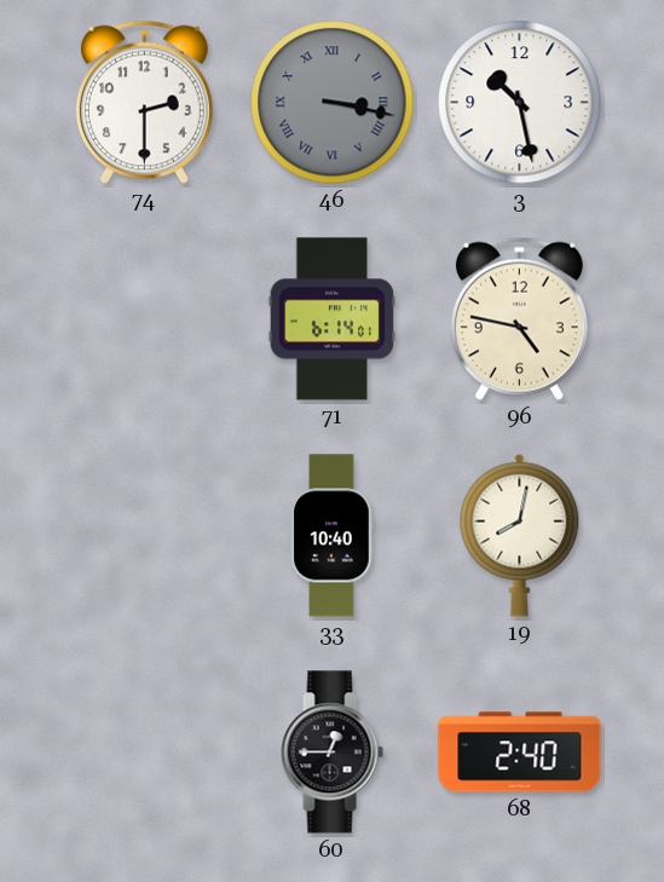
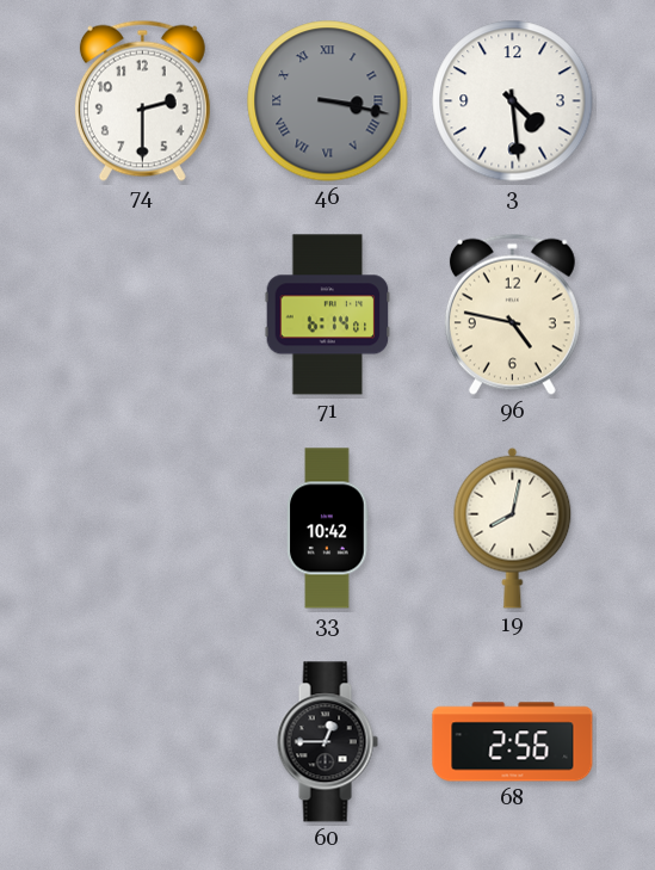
3: 10:28 -> 4:29
33: 10:40 -> 10:42
68: 2:40 -> 2:56
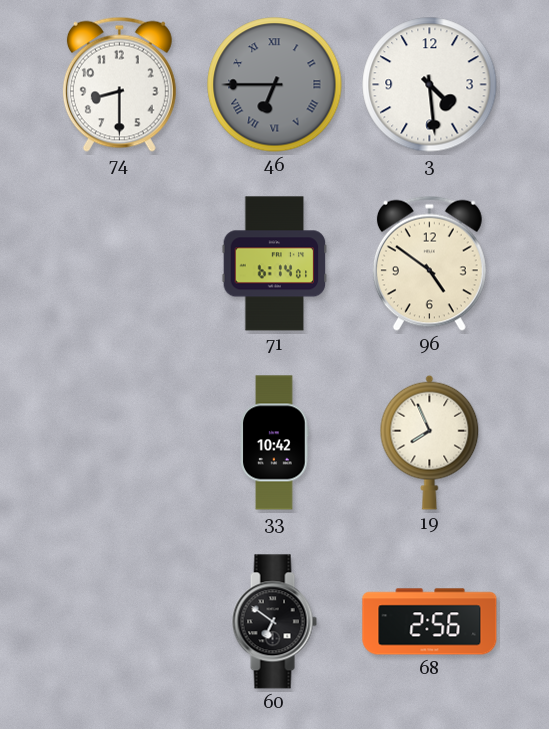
74: 2:30 -> 8:30
46: 3:17 -> 6:45
96: 4:47 -> 4:51
19: 8:02 -> 7:56
60: 12:45 -> 6:51
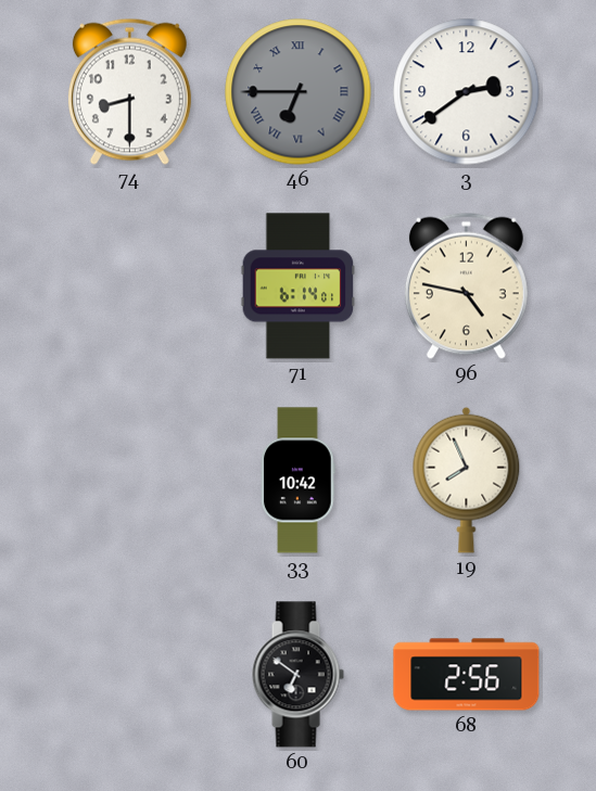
3: 4:29 -> 2:39
96: 4:51 -> 4:47
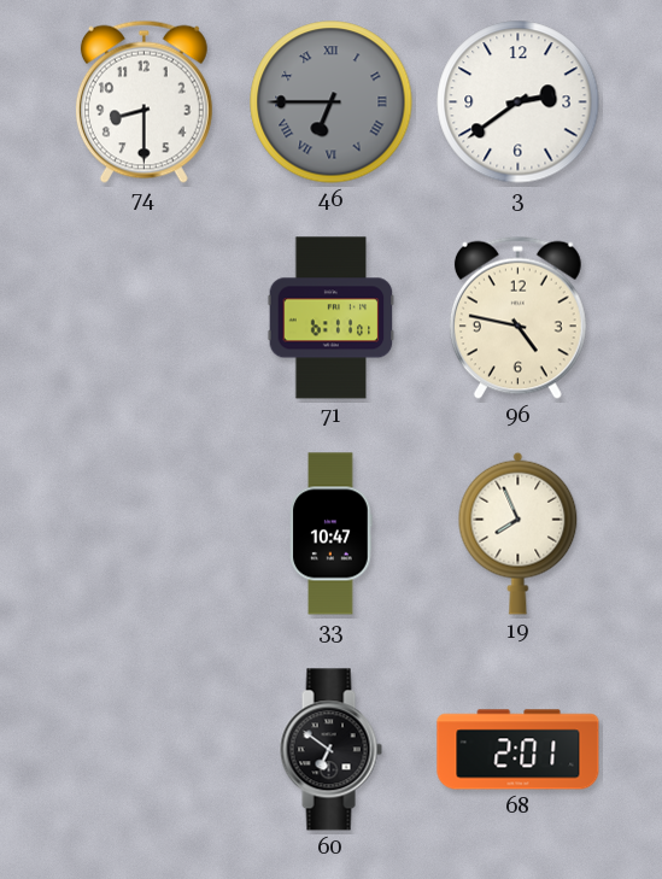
71: 6:14 -> 6:11
33: 10:42 -> 10:47
68: 2:56 -> 2:01
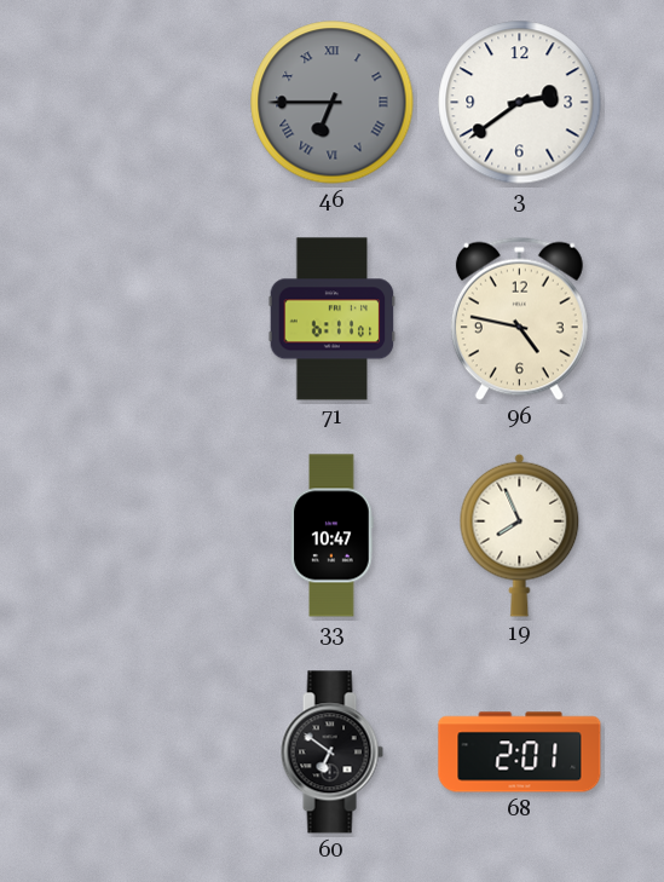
74: 8:30 -> none
